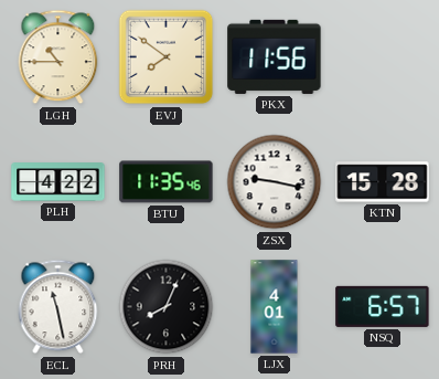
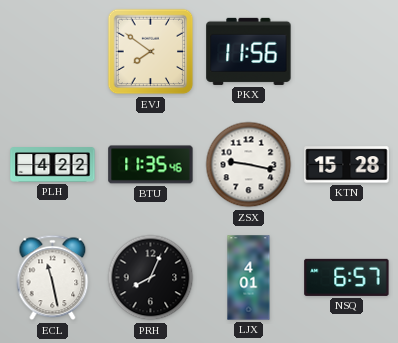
LGH: 10:45 -> none
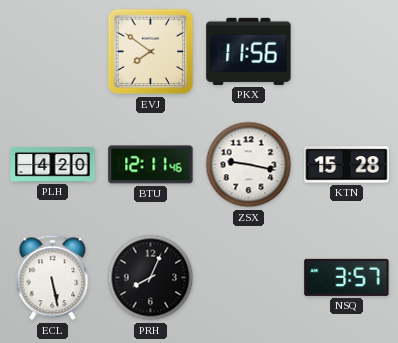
PLH: 4:22 -> 4:20
BTU: 11:35 -> 12:11
ECL: 11:28 -> 5:28
LJX: 4:01 -> none
NSQ: 6:57 -> 3:57
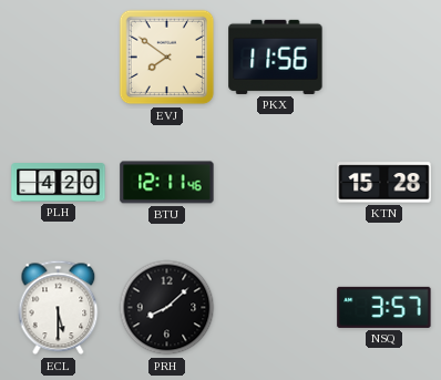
ZSX: 9:17 -> none
ECL: 5:28 -> 5:30
PRH: 8:04 -> 8:08
